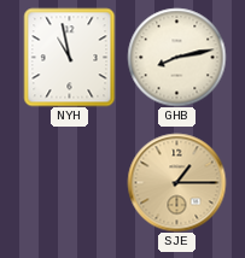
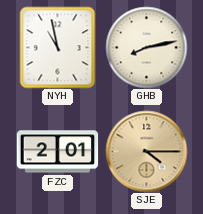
FZC: none -> 2:01
SJE: 1:15 -> 4:15
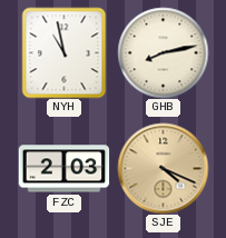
FZC: 2:01 -> 2:03
SJE: 4:15 -> 4:19
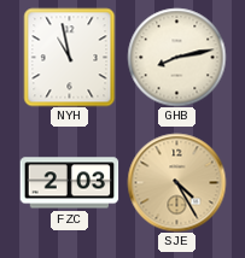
SJE: 4:19 -> 4:25
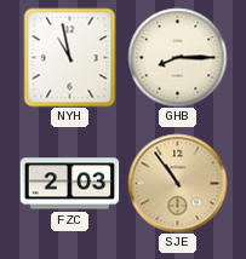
GHB: 8:13 -> 8:15
SJE: 4:25 -> 10:54
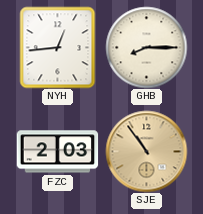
NYH: 10:58 -> 12:44
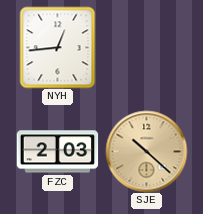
GHB: 8:15 -> none
SJE: 10:54 -> 10:22
